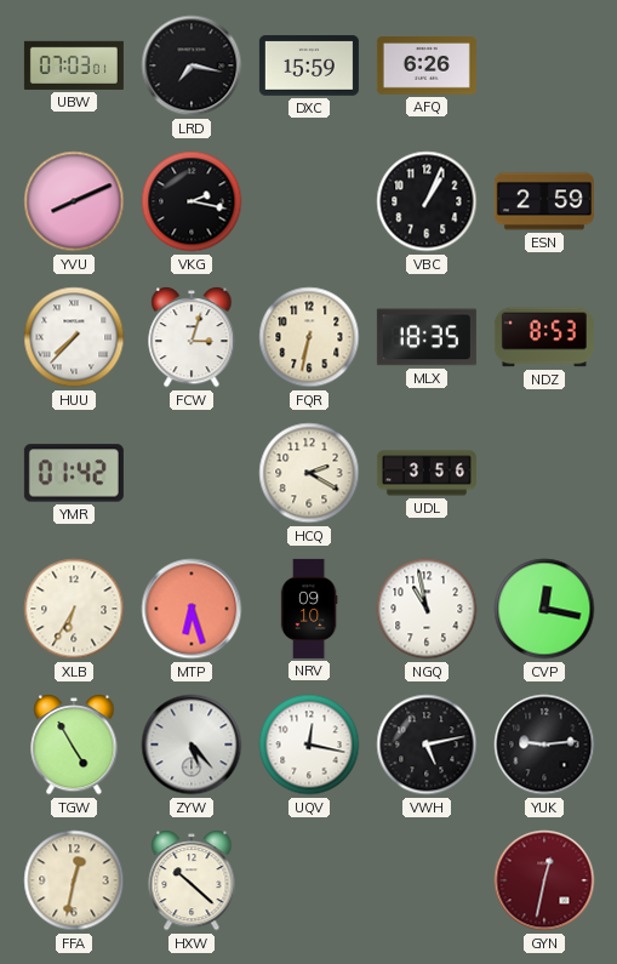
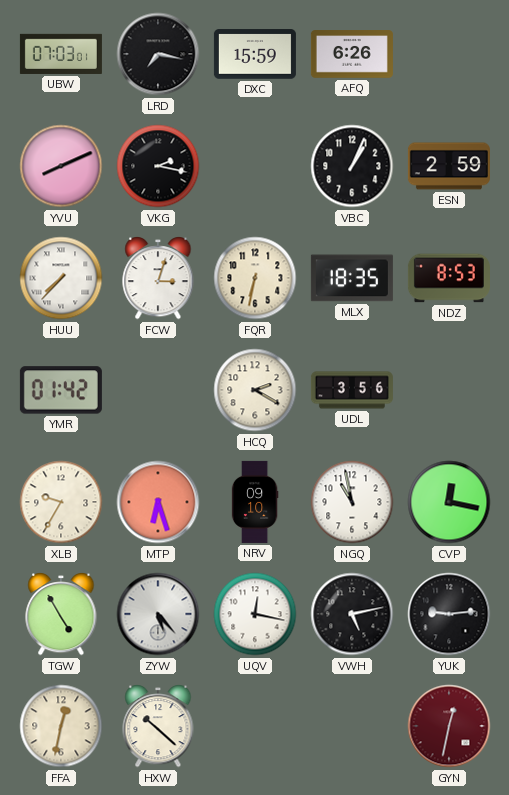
XLB: 6:35 -> 9:35
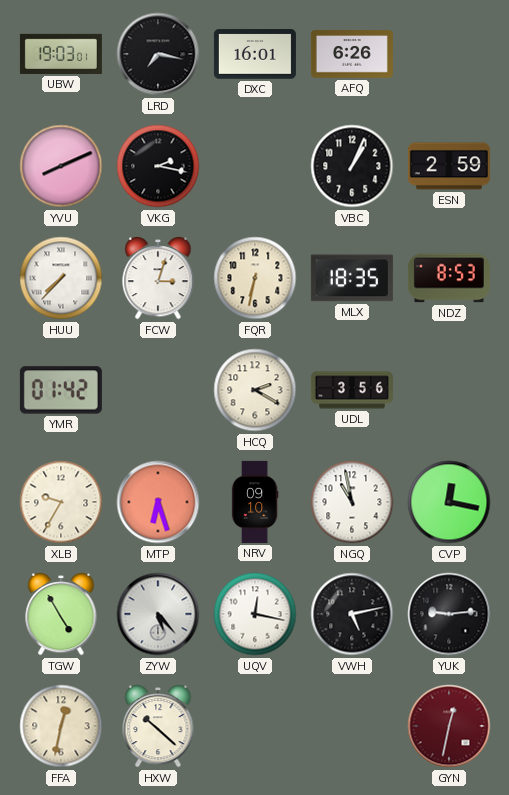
UBW: 07:03 -> 19:03
DXC: 15:59 -> 16:01
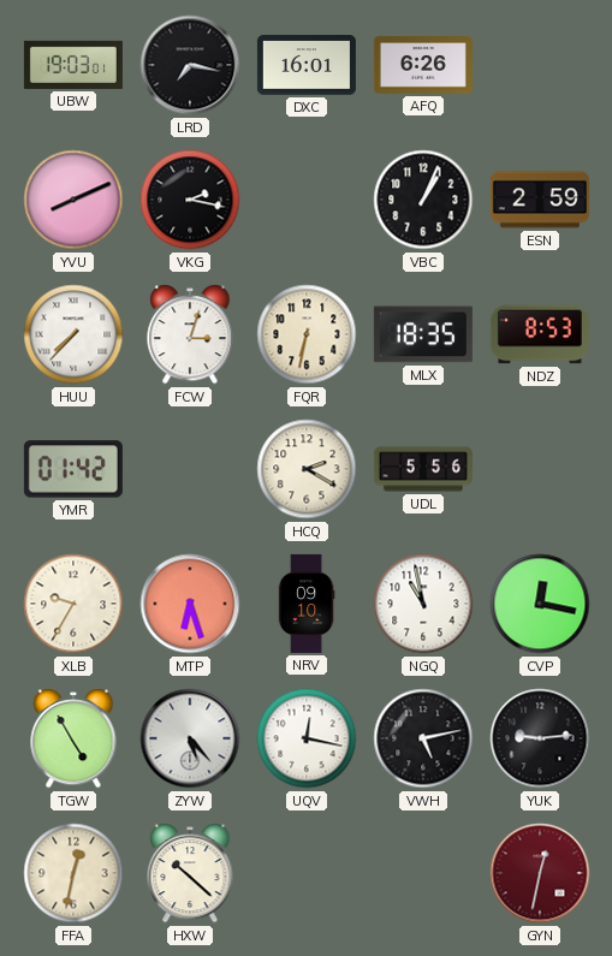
UDL: 3:56 -> 5:56
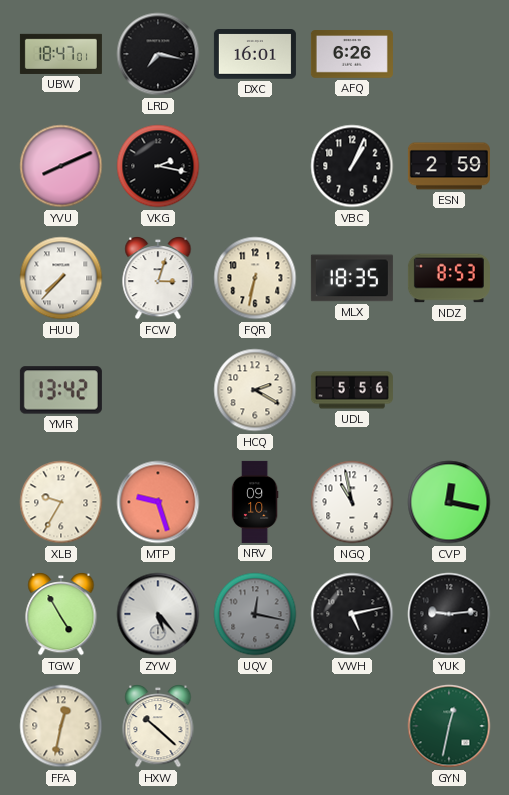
UBW: 19:03 -> 18:47
YMR: 01:42 -> 13:42
MTP: 6:27 -> 9:27
UQV dial: white -> grey
GYN dial: burgundy -> green
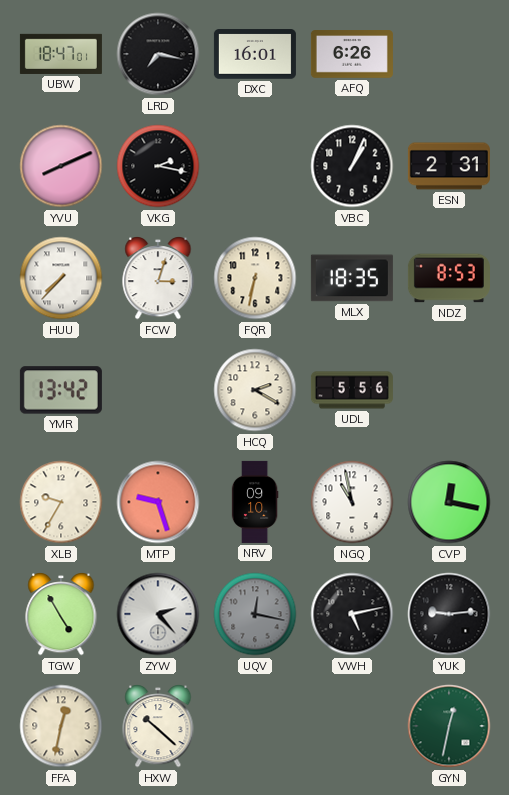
ESN: 2:59 -> 2:31
ZYW: 5:23 -> 2:23
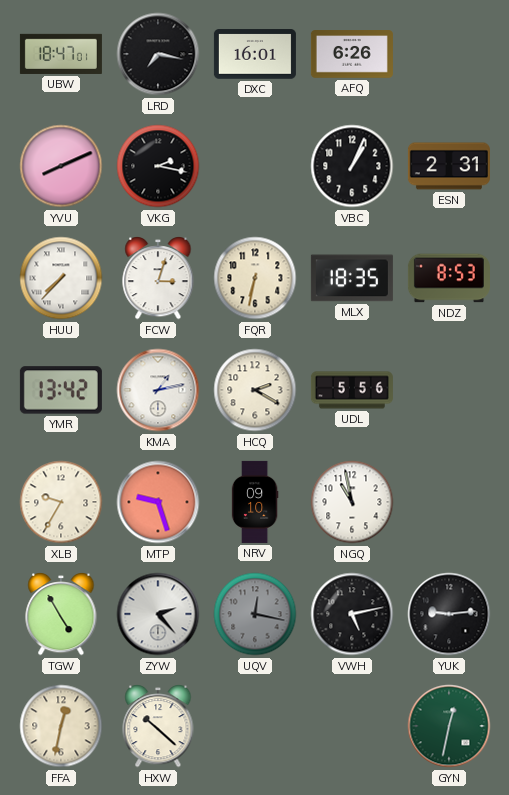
KMA: none -> 1:13
CVP: 12:17 -> none
